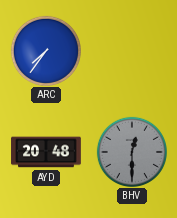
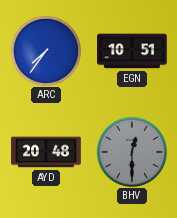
EGN: none -> 10:51
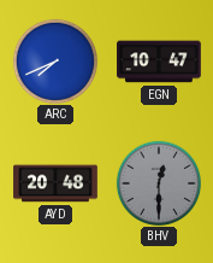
ARC: 7:36 -> 7:41
EGN: 10:51 -> 10:47
